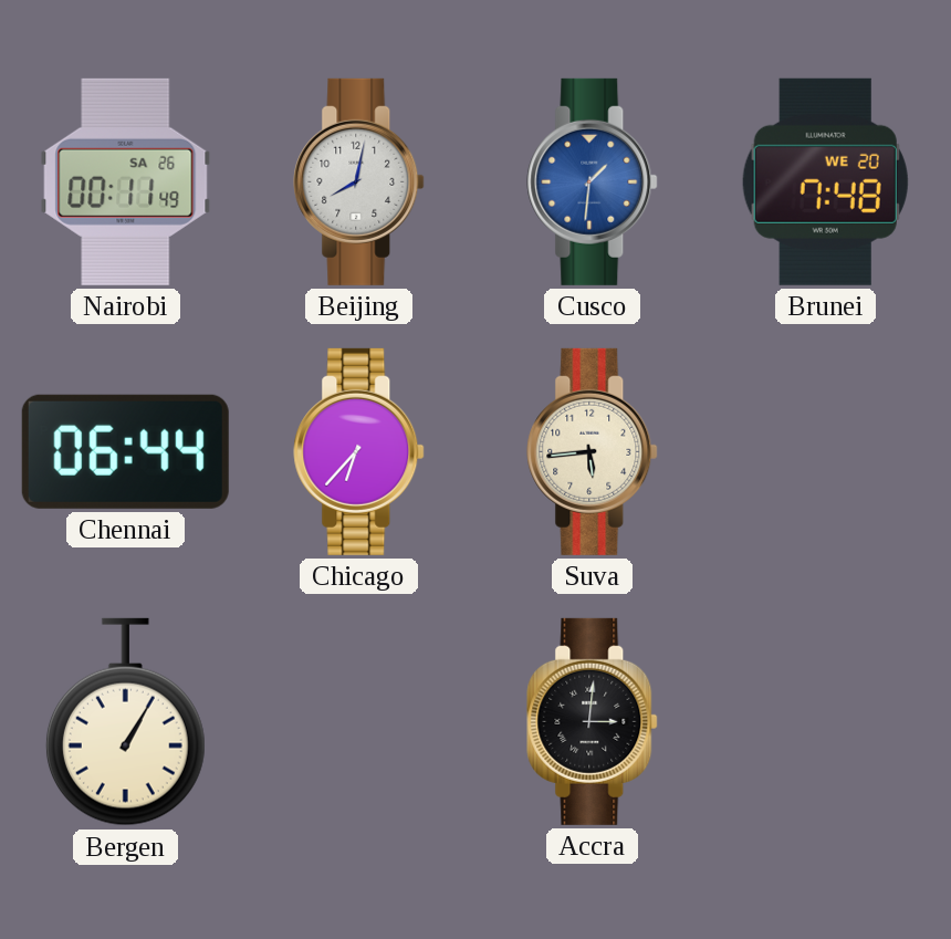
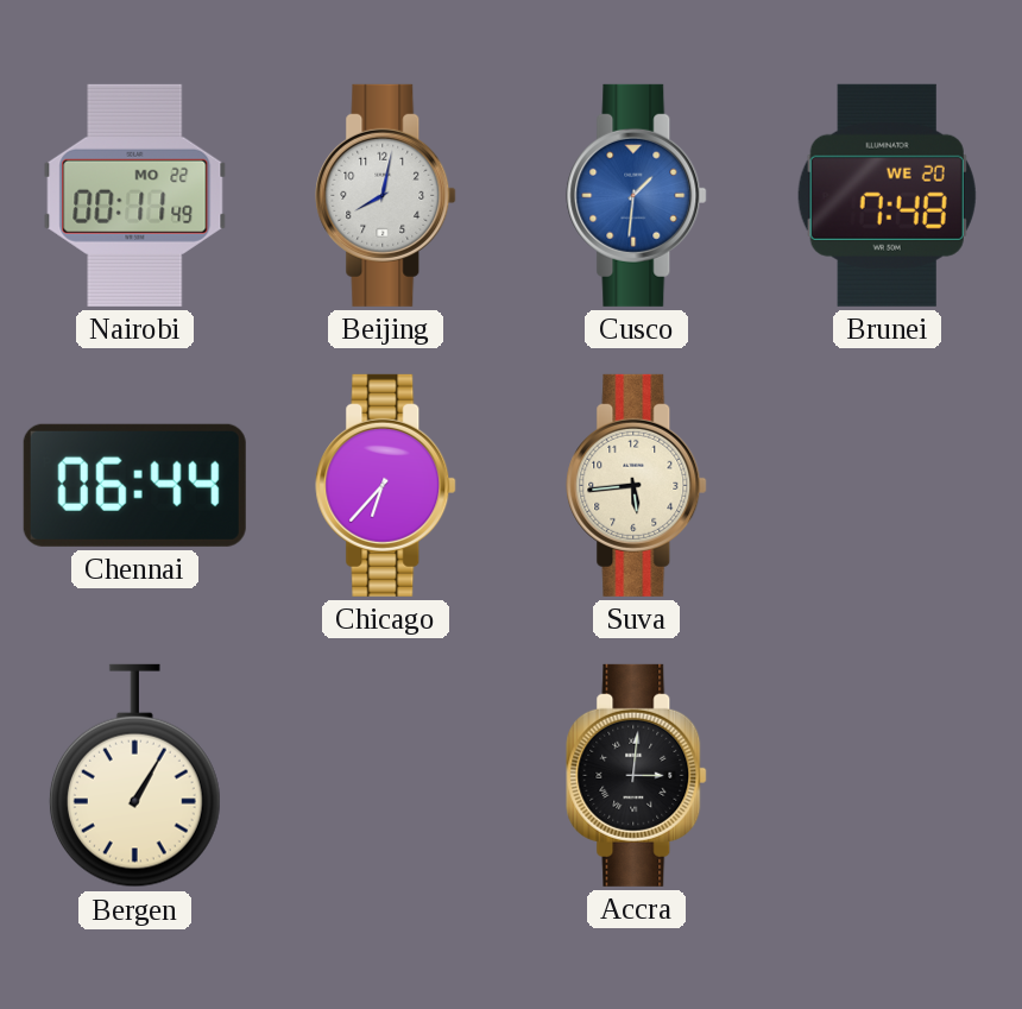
Nairobi date: SA 26 -> MO 22
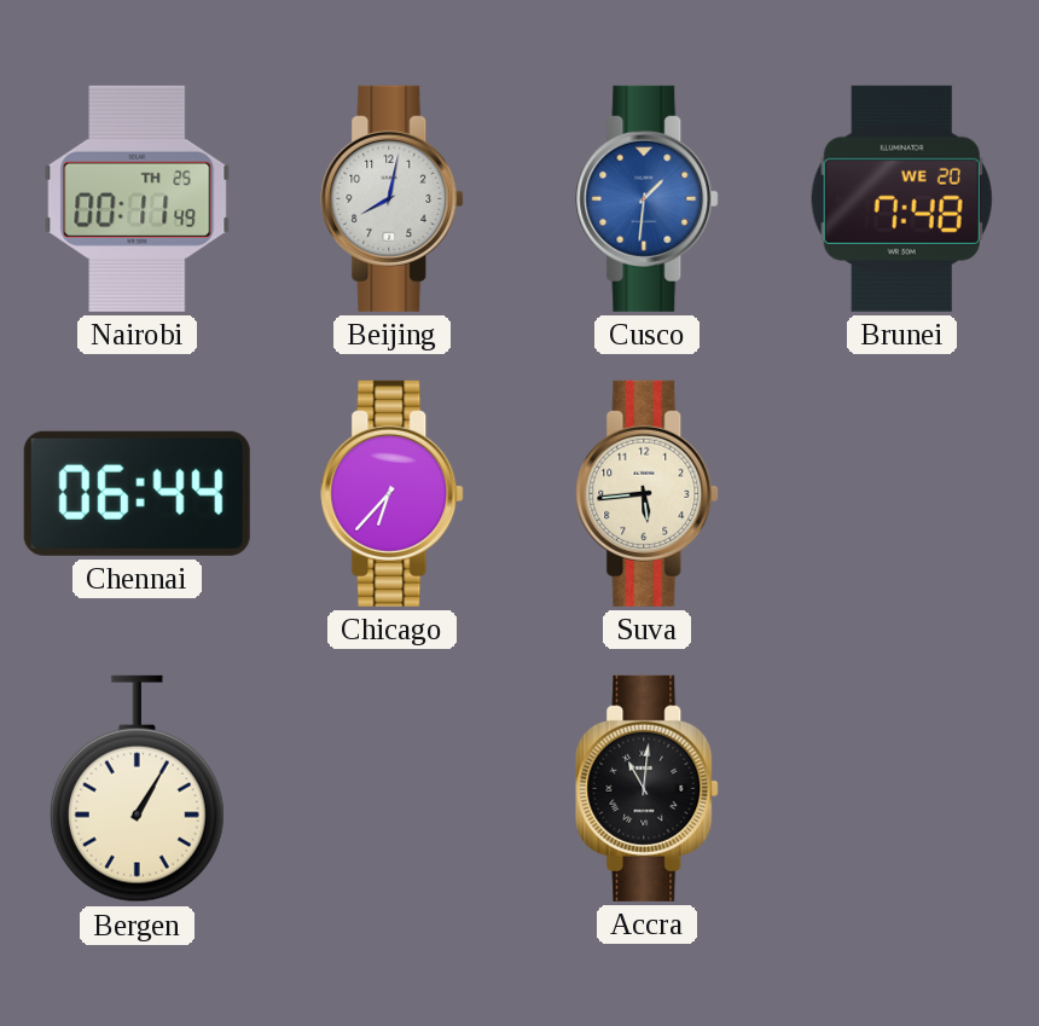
Nairobi date: MO 22 -> TH 25
Accra: 3:01 -> 11:01
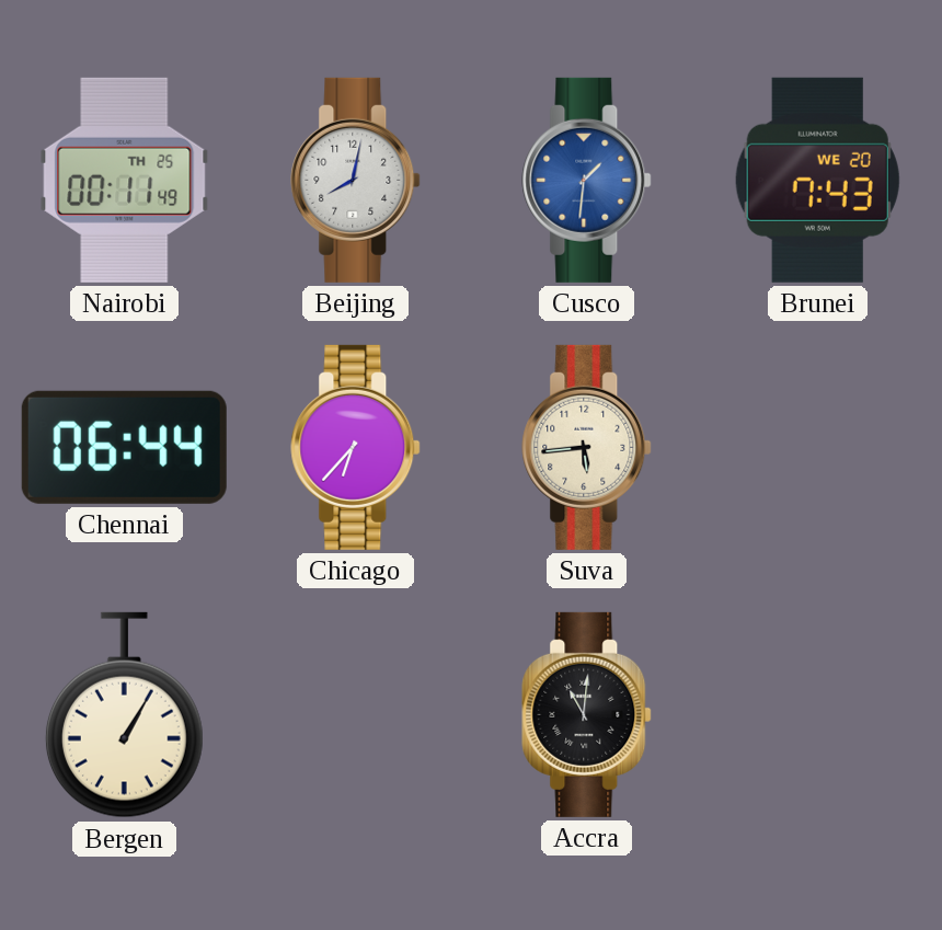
Brunei: 7:48 -> 7:43
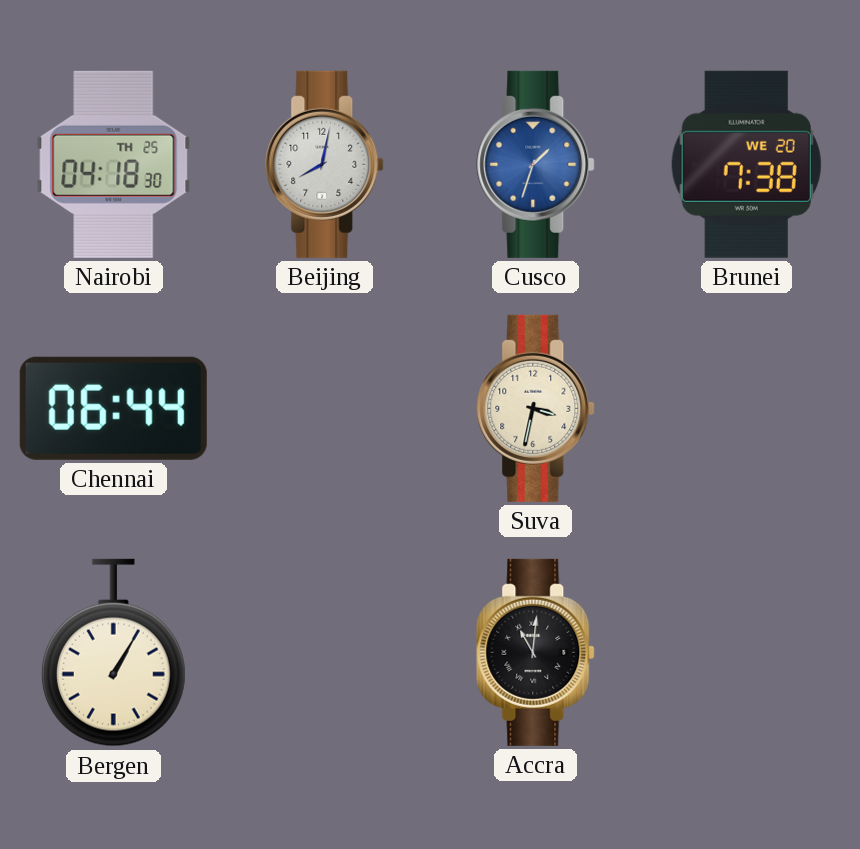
Nairobi: 00:11 -> 04:18
Cusco: 1:31 -> 1:33
Brunei: 7:43 -> 7:38
Chicago: 6:37 -> none
Suva: 5:44 -> 3:32
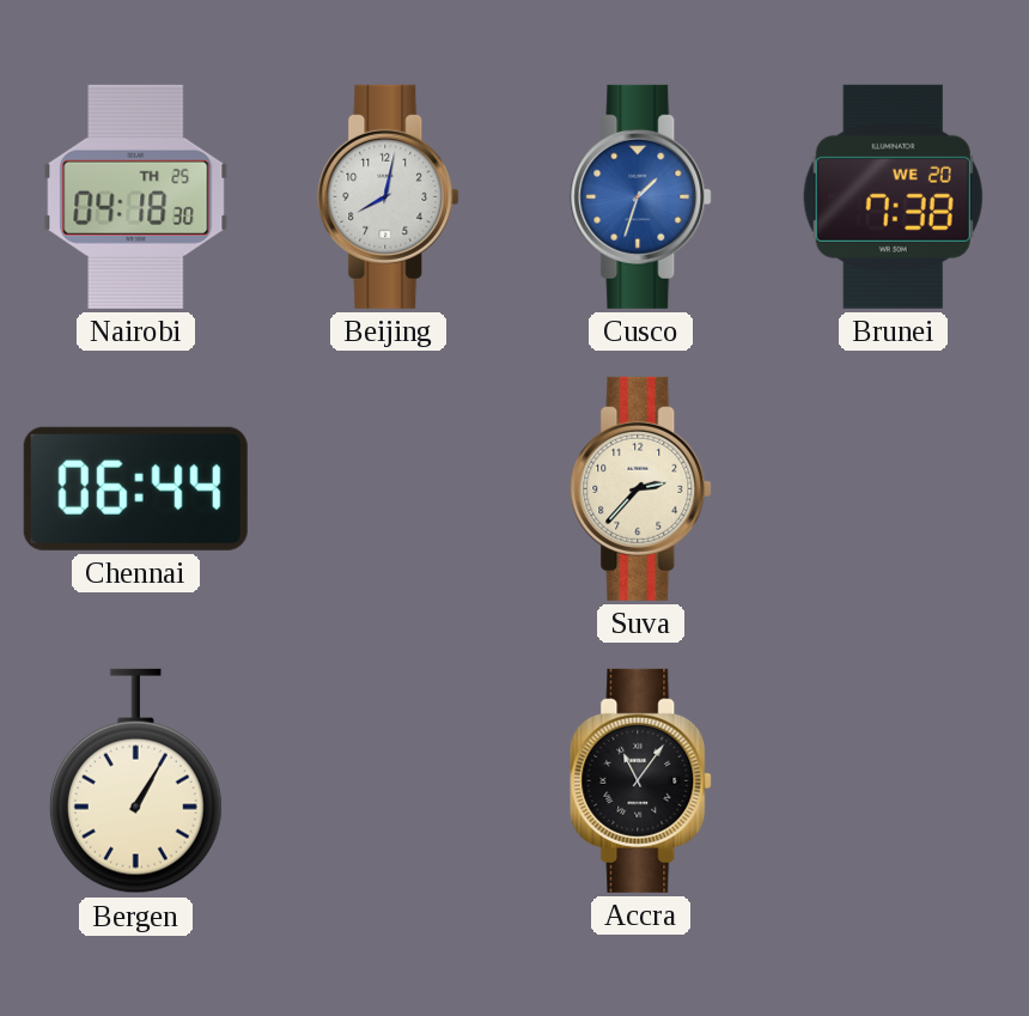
Suva: 3:32 -> 2:37
Accra: 11:01 -> 11:06
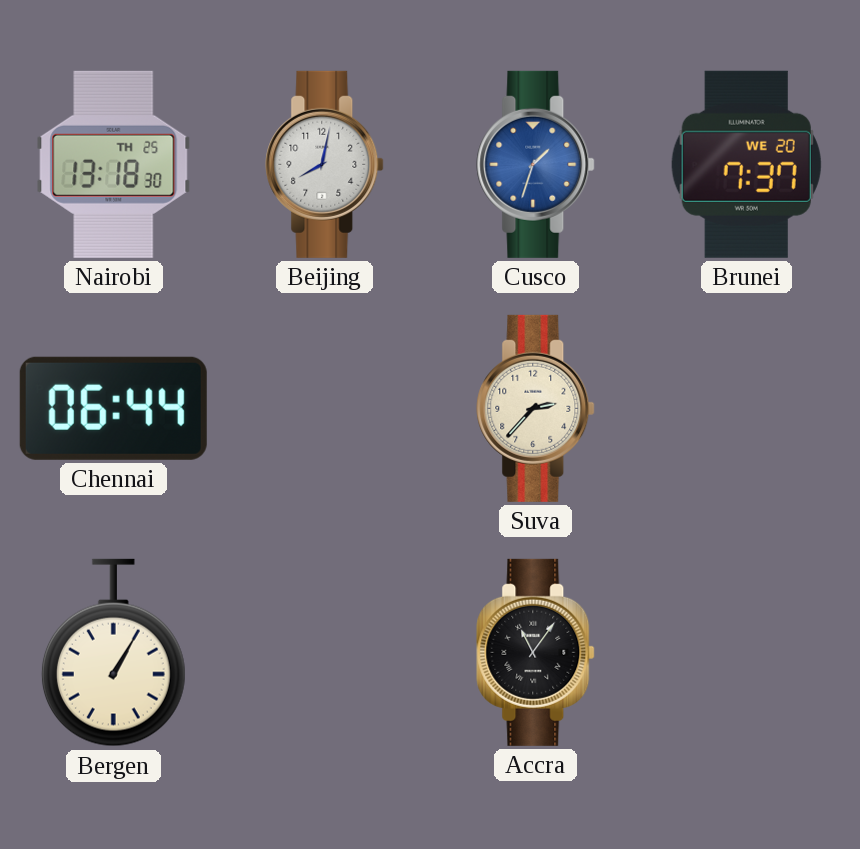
Nairobi: 04:18 -> 13:18
Brunei: 7:38 -> 7:37
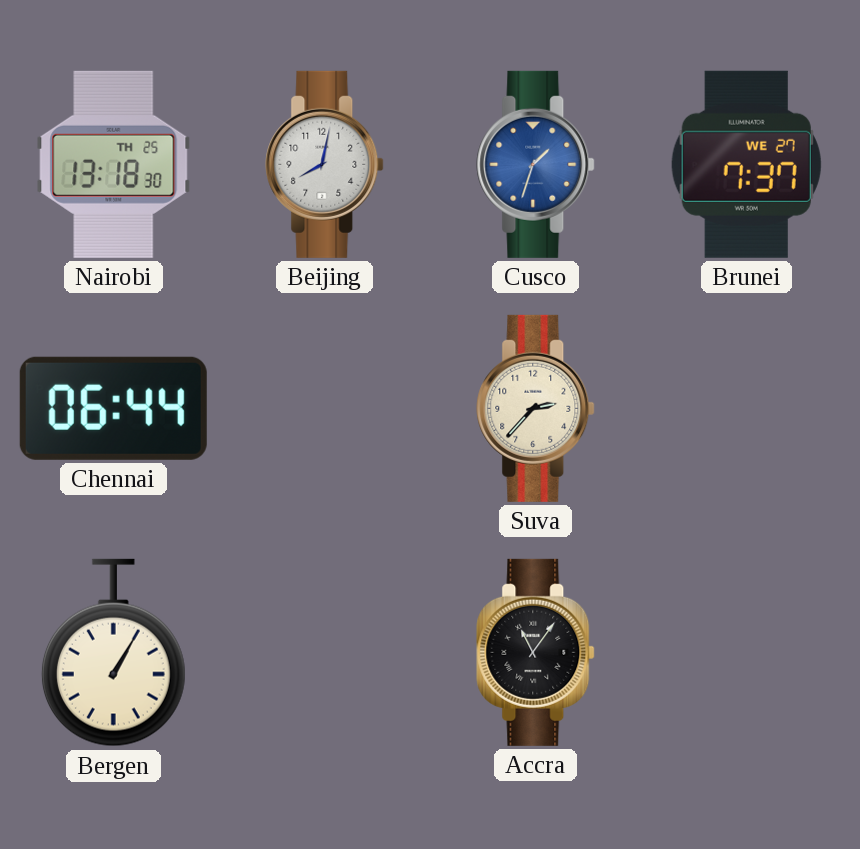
Brunei date: WE 20 -> WE 27
